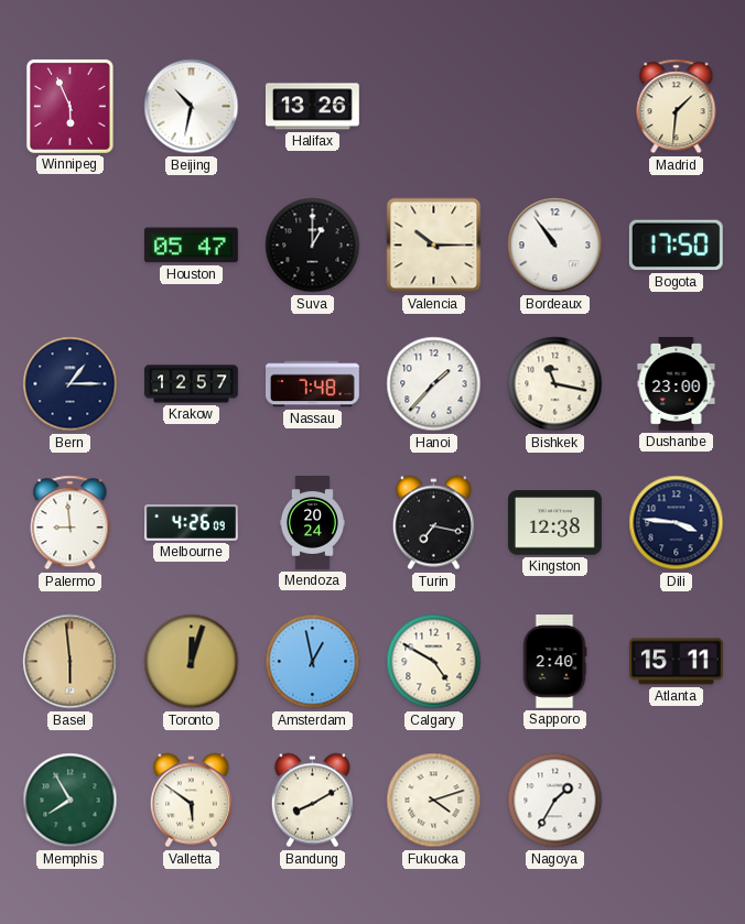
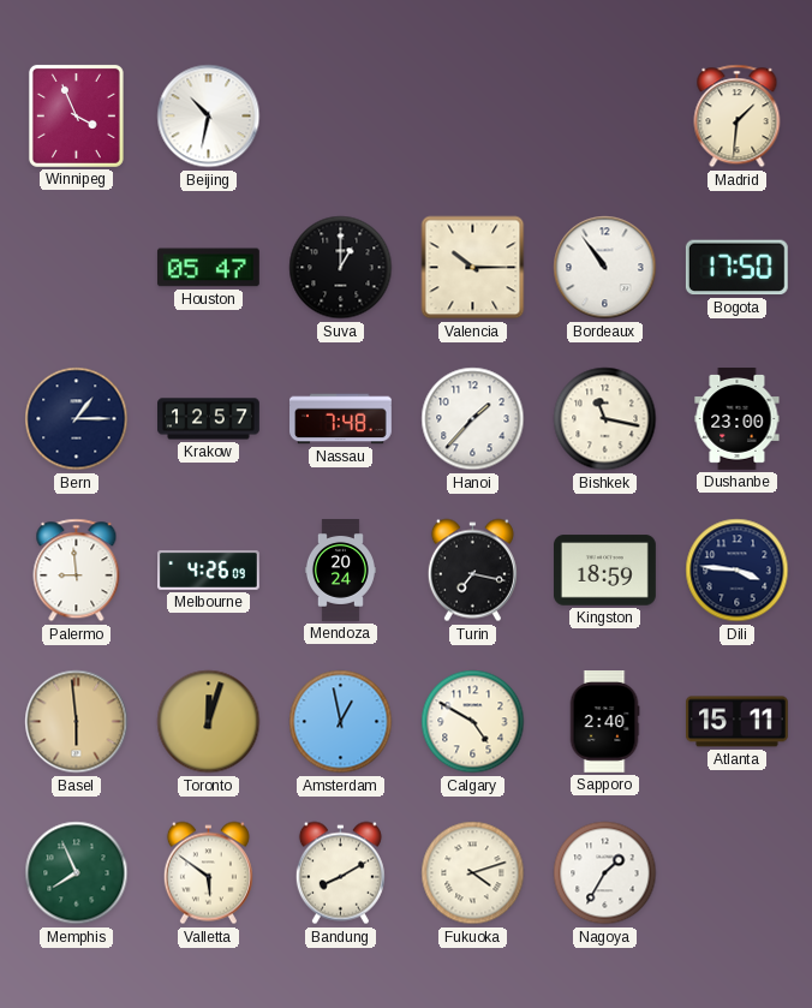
Winnipeg: 5:56 -> 3:56
Halifax: 13:26 -> none
Kingston: 12:38 -> 18:59
Memphis: 7:55 -> 7:56
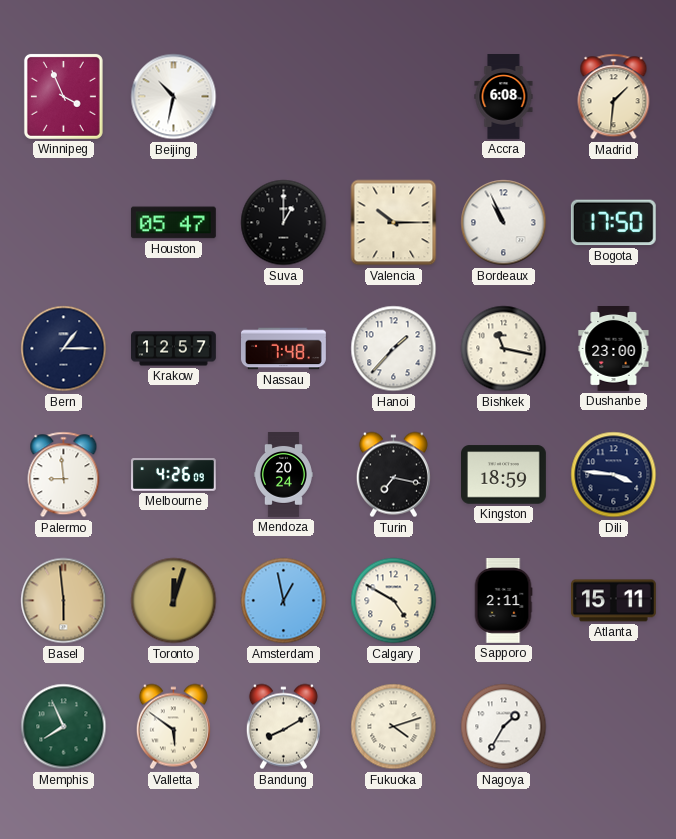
Accra: none -> 6:08
Bordeaux: 10:54 -> 10:56
Sapporo: 2:40 -> 2:11
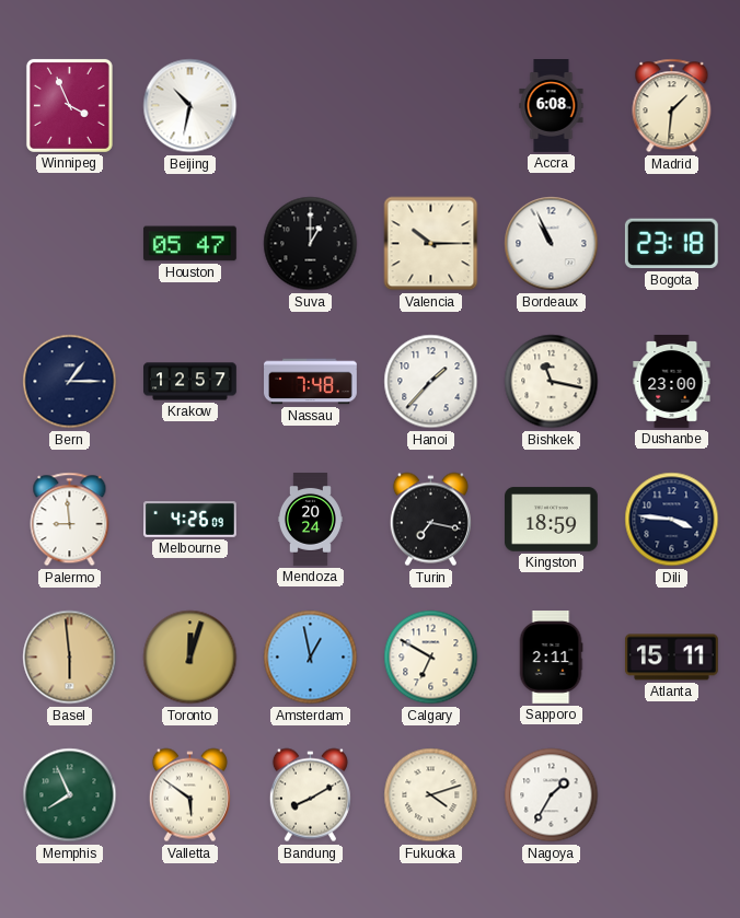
Bogota: 17:50 -> 23:18
Calgary: 4:50 -> 6:50
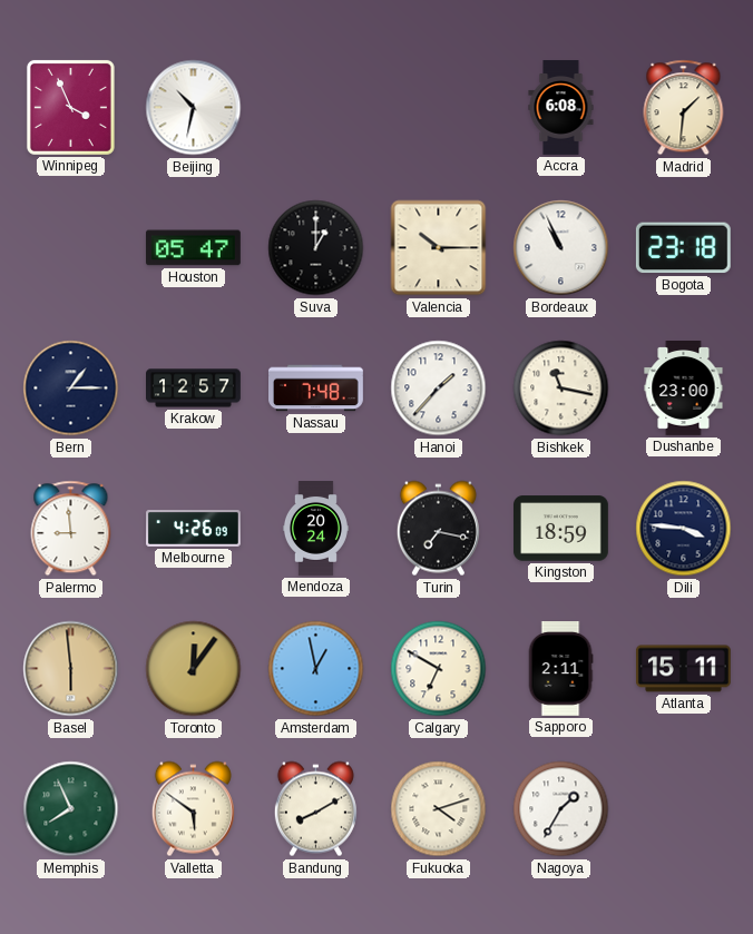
Toronto: 12:03 -> 12:06
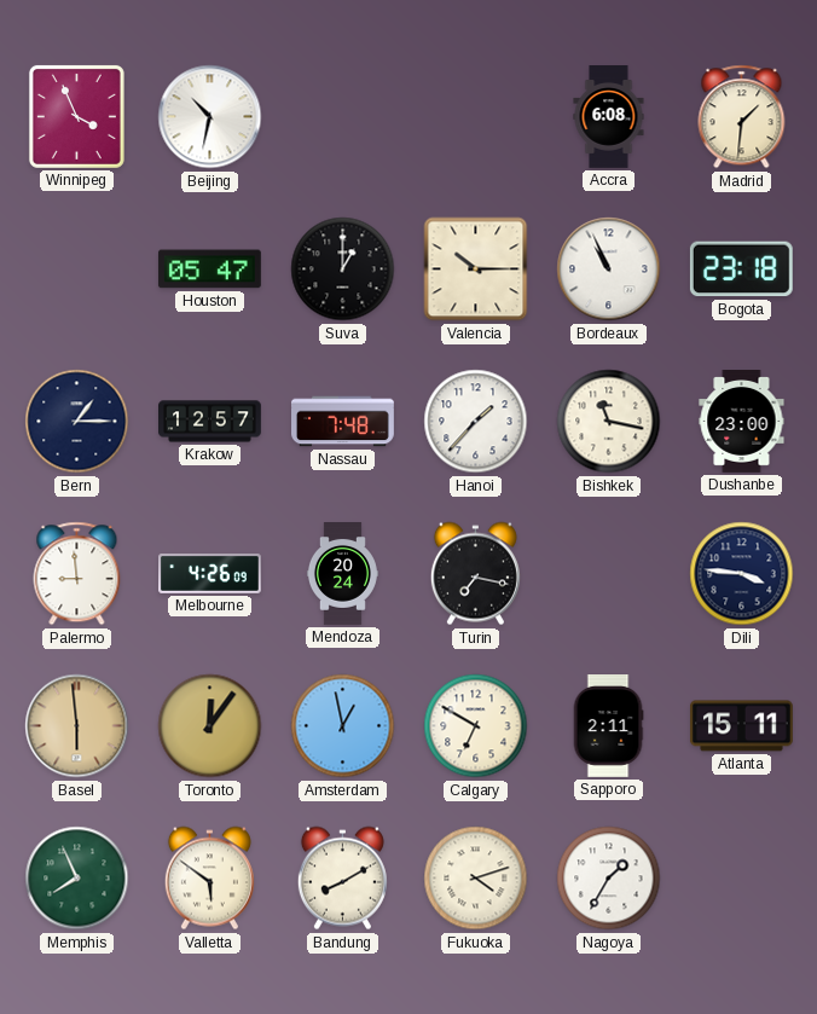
Kingston: 18:59 -> none
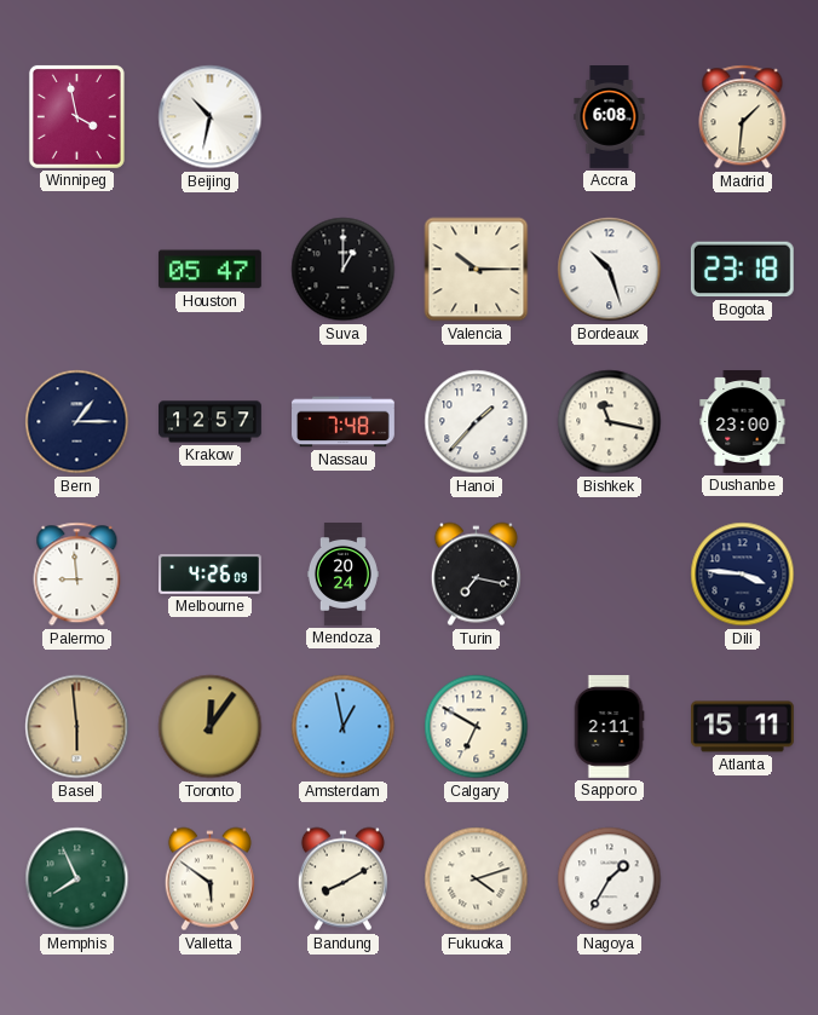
Winnipeg: 3:56 -> 3:58
Bordeaux: 10:56 -> 10:27
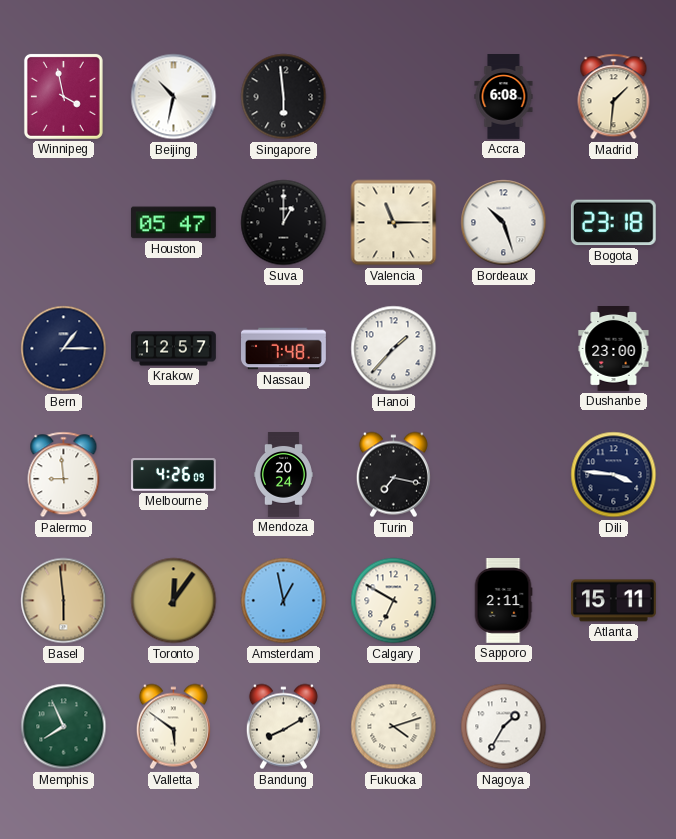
Singapore: none -> 5:59
Valencia: 10:15 -> 11:15
Bishkek: 11:17 -> none
